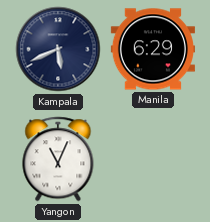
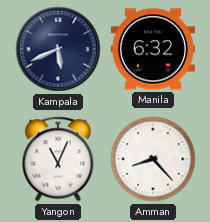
Manila: 6:29 -> 6:32
Amman: none -> 8:23
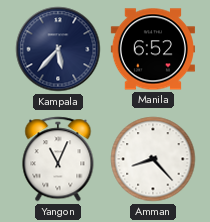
Kampala: 5:41 -> 5:37
Manila: 6:32 -> 6:52
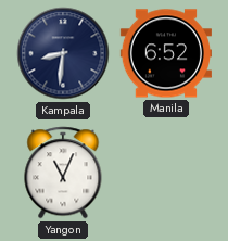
Kampala: 5:37 -> 8:31
Amman: 8:23 -> none
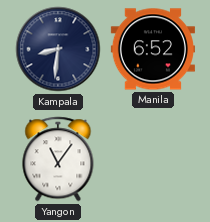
Yangon: 11:04 -> 11:06
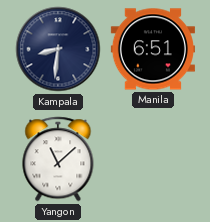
Manila: 6:52 -> 6:51
Yangon: 11:06 -> 11:08
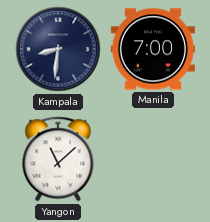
Manila: 6:51 -> 7:00
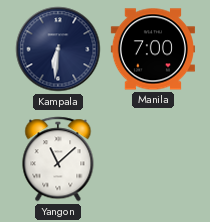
Kampala: 8:31 -> 6:31
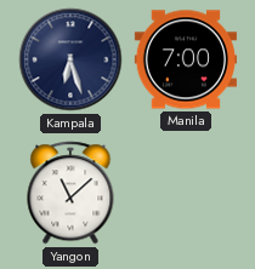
Kampala: 6:31 -> 6:27
